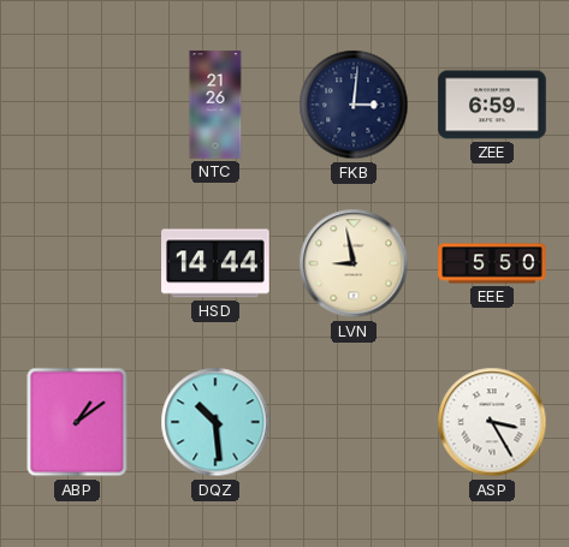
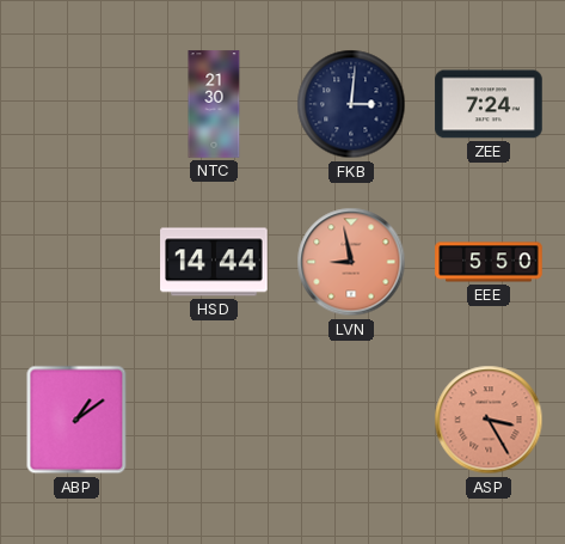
NTC: 21:26 -> 21:30
ZEE: 6:59 -> 7:24
LVN dial: cream -> salmon
DQZ: 10:29 -> none
ASP dial: white -> salmon
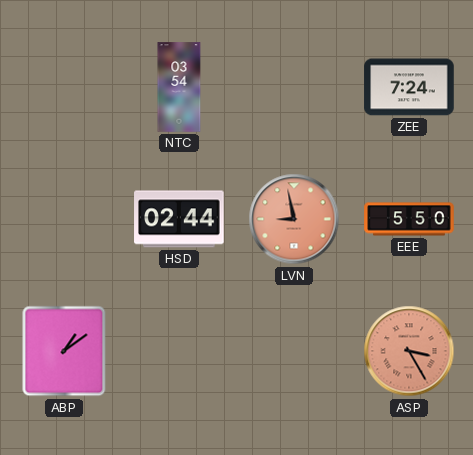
NTC: 21:30 -> 03:54
FKB: 3:01 -> none
HSD: 14:44 -> 02:44
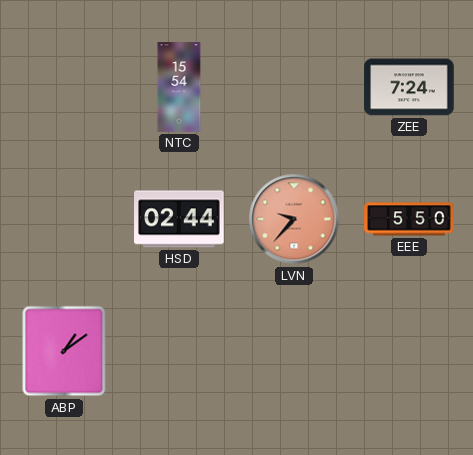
NTC: 03:54 -> 15:54
LVN: 8:58 -> 9:37
ASP: 3:25 -> none
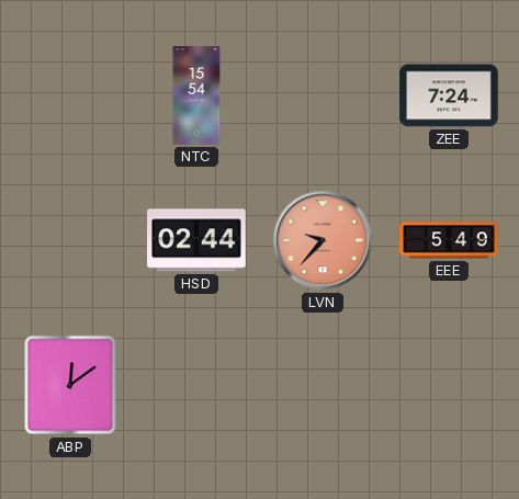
EEE: 5:50 -> 5:49
ABP: 1:09 -> 12:09
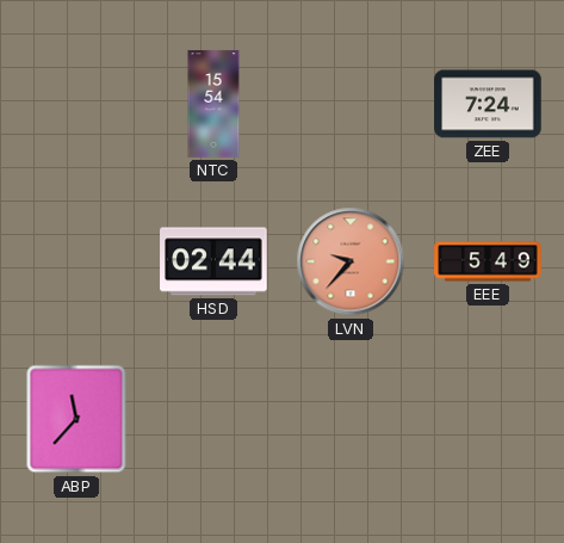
ABP: 12:09 -> 11:37
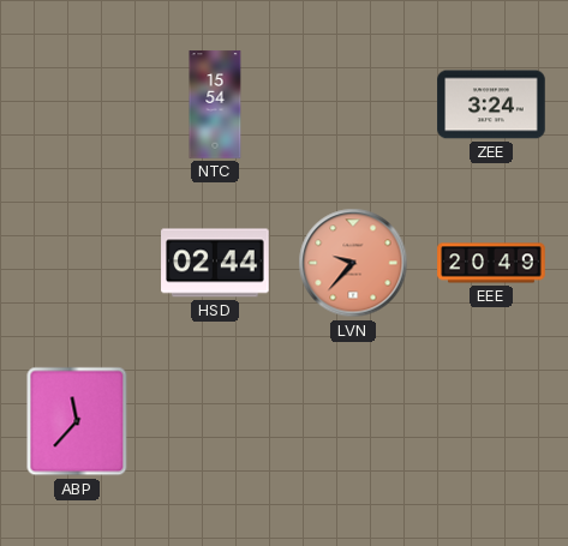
ZEE: 7:24 -> 3:24
EEE: 5:49 -> 20:49
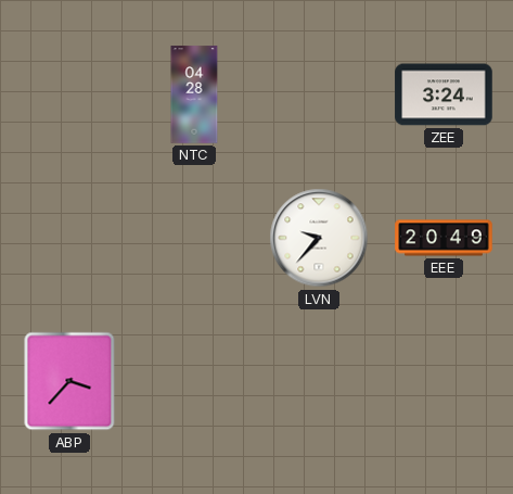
NTC: 15:54 -> 04:28
HSD: 02:44 -> none
LVN dial: salmon -> white
ABP: 11:37 -> 3:37
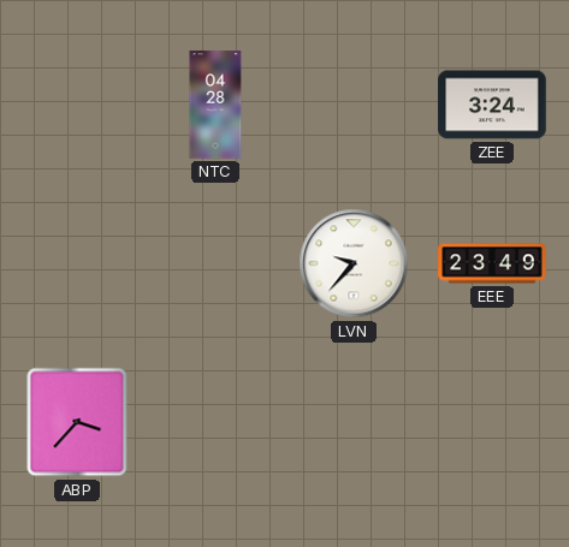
EEE: 20:49 -> 23:49
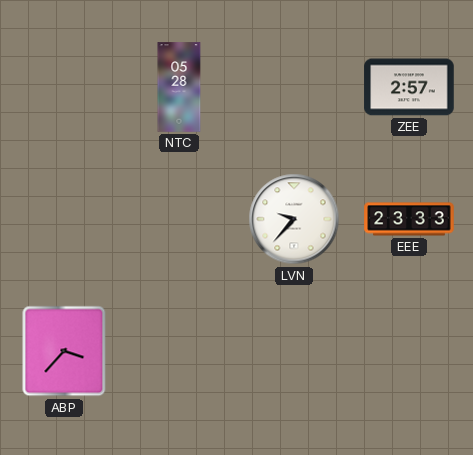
NTC: 04:28 -> 05:28
ZEE: 3:24 -> 2:57
EEE: 23:49 -> 23:33
